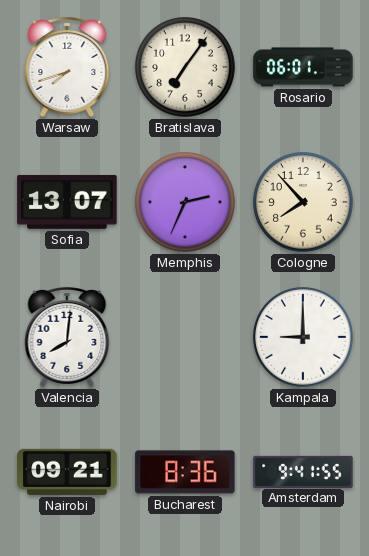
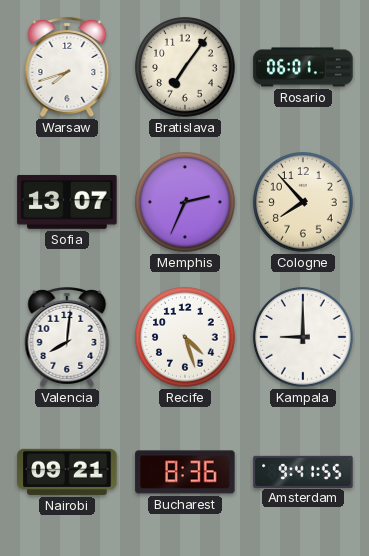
Recife: none -> 4:27
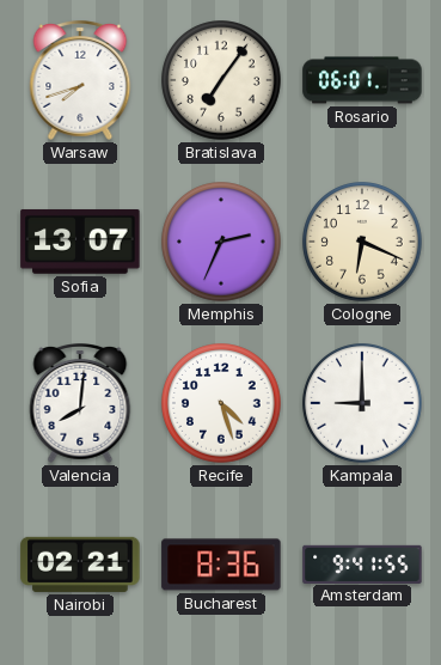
Cologne: 7:53 -> 6:19
Nairobi: 09:21 -> 02:21
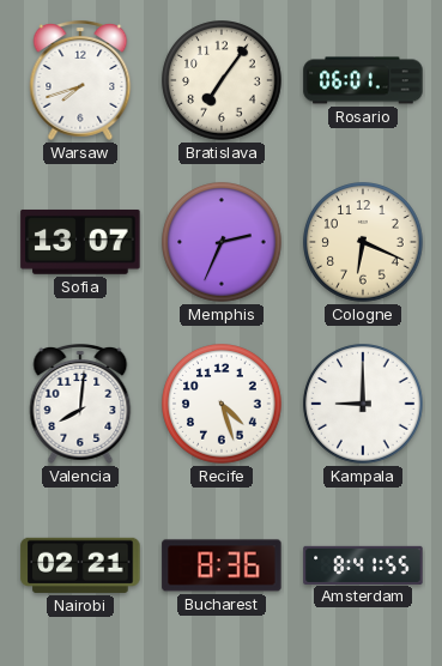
Amsterdam: 9:41 -> 8:41
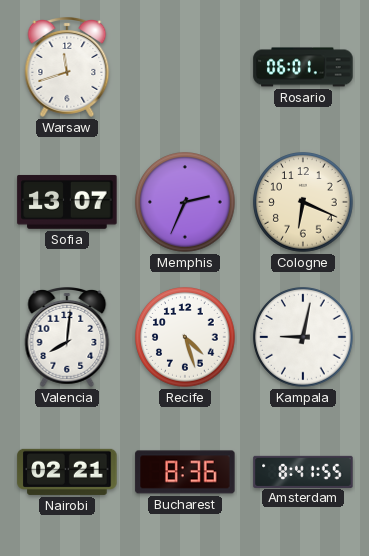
Warsaw: 7:42 -> 11:42
Bratislava: 7:06 -> none
Kampala: 9:00 -> 9:02
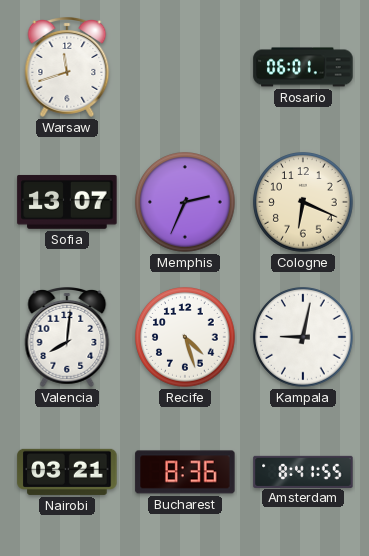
Nairobi: 02:21 -> 03:21
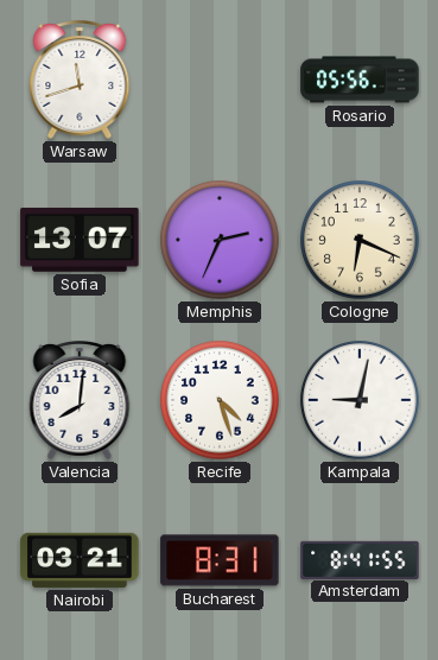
Rosario: 06:01 -> 05:56
Bucharest: 8:36 -> 8:31
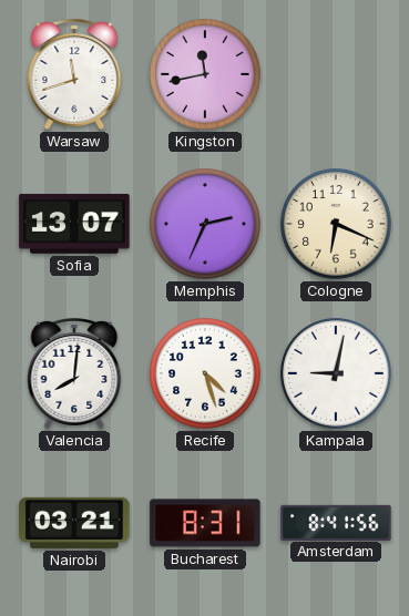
Kingston: none -> 11:43
Rosario: 05:56 -> none
Amsterdam: 8:41:55 -> 8:41:56
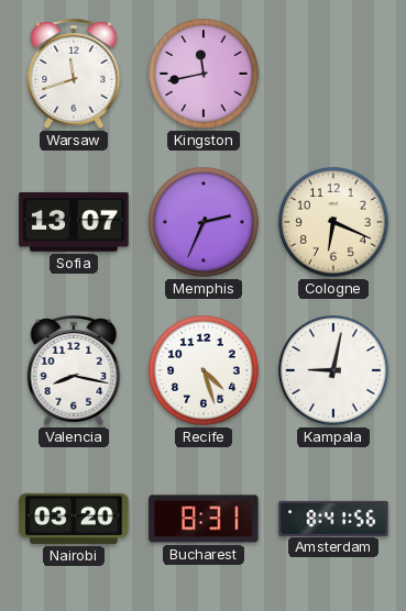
Valencia: 8:01 -> 8:17
Nairobi: 03:21 -> 03:20
